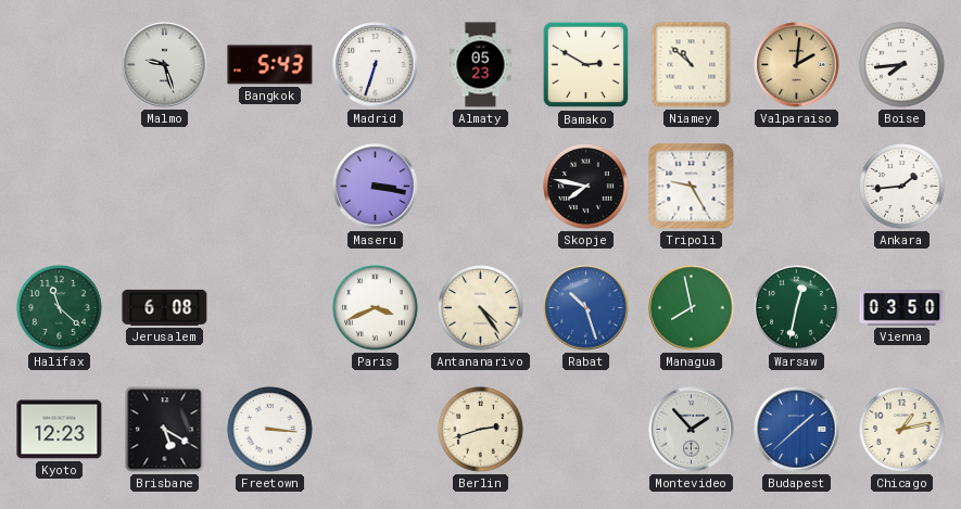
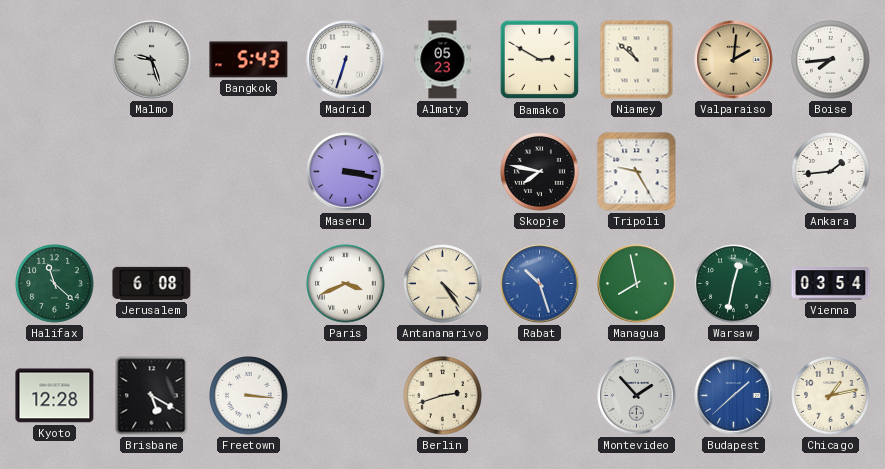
Vienna: 03:50 -> 03:54
Kyoto: 12:23 -> 12:28
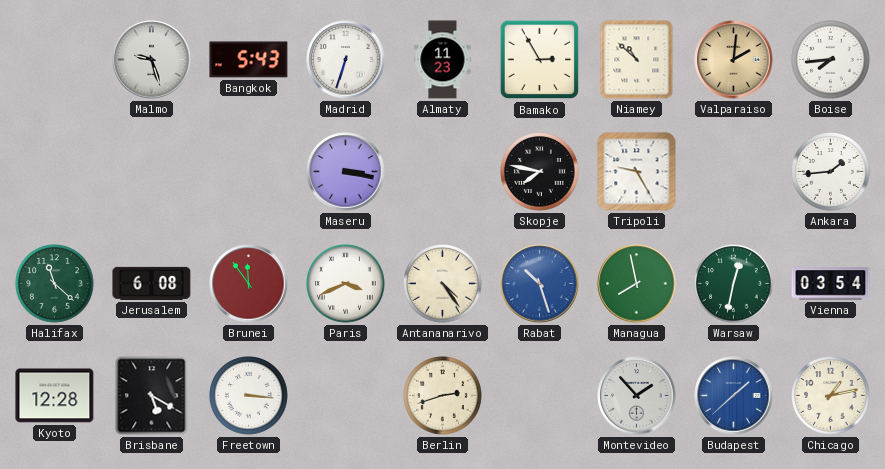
Almaty: 05:23 -> 11:23
Bamako: 2:50 -> 2:55
Brunei: none -> 11:54
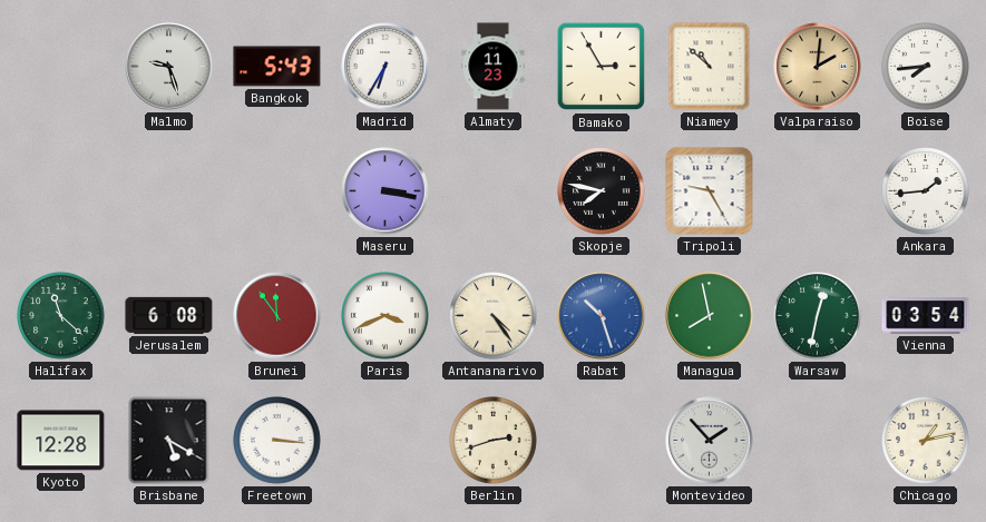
Madrid: 6:33 -> 6:35
Budapest: 1:38 -> none
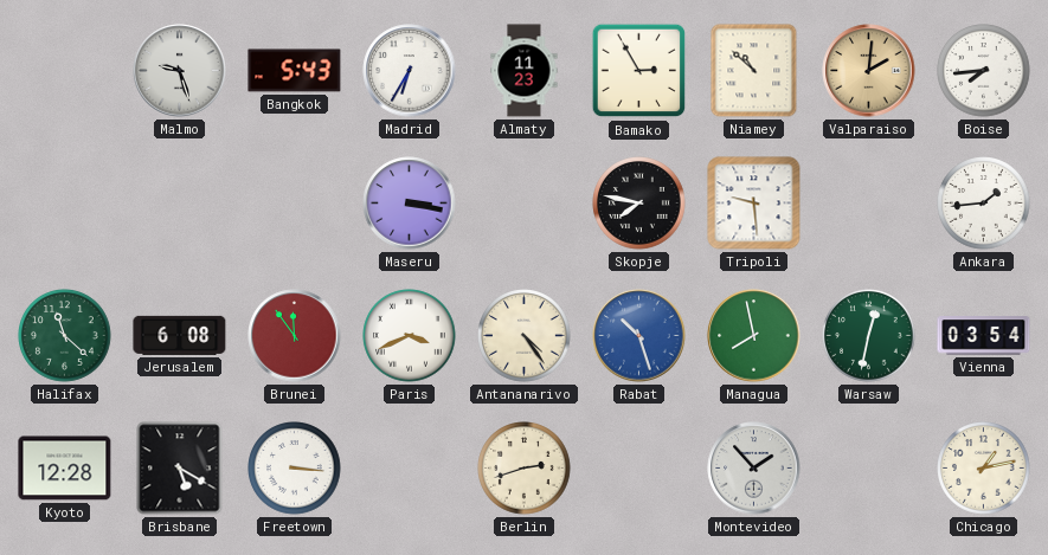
Tripoli: 9:25 -> 9:29
